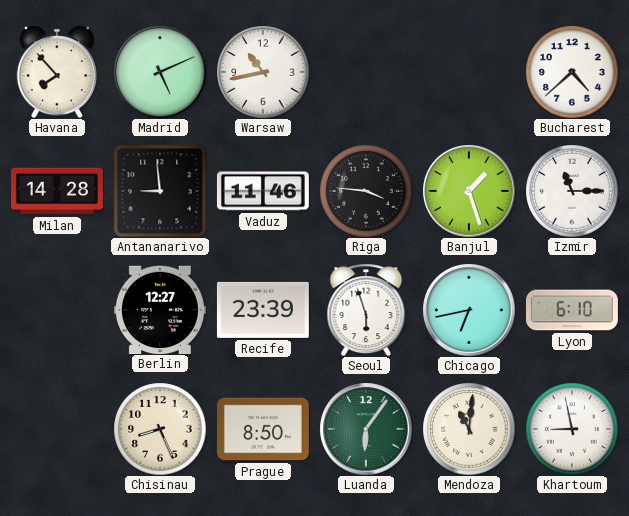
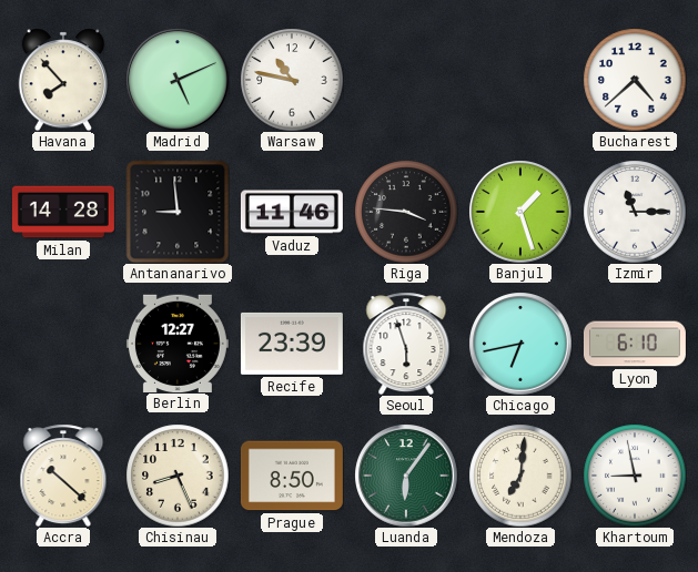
Warsaw: 10:43 -> 10:47
Accra: none -> 10:22
Mendoza: 11:01 -> 7:01
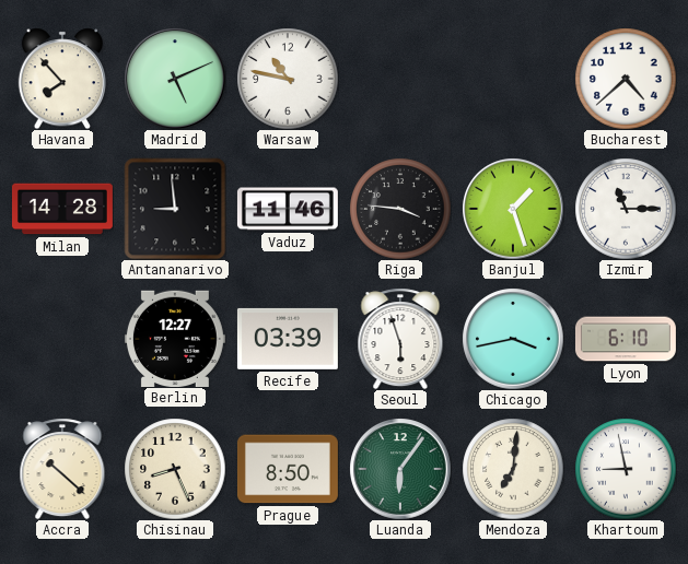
Recife: 23:39 -> 03:39
Chicago: 6:43 -> 3:43
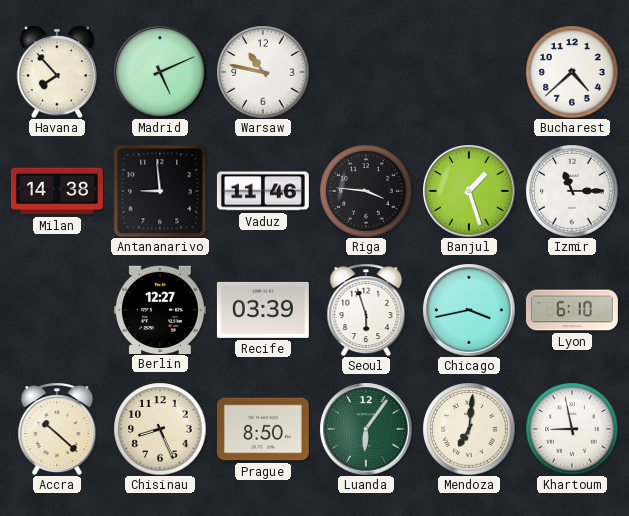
Milan: 14:28 -> 14:38
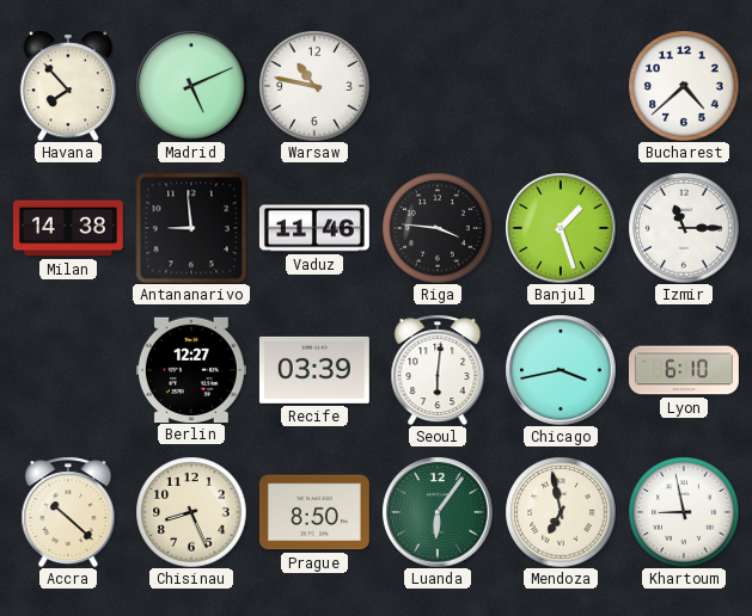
Seoul: 5:57 -> 6:01
Mendoza: 7:01 -> 6:58
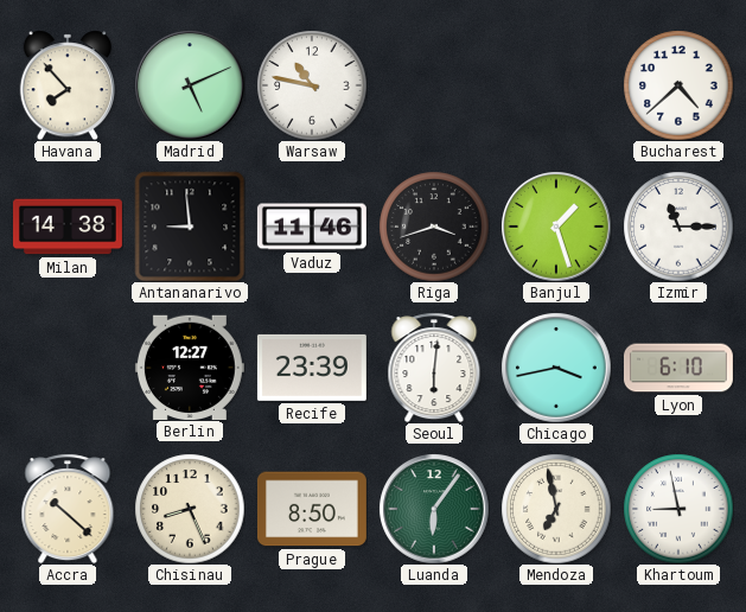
Riga: 3:46 -> 3:42
Recife: 03:39 -> 23:39
